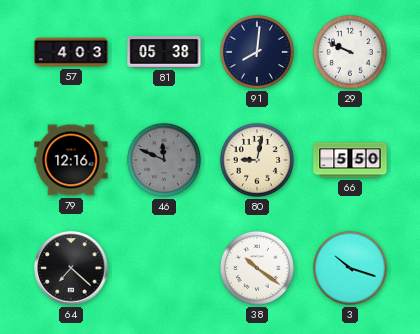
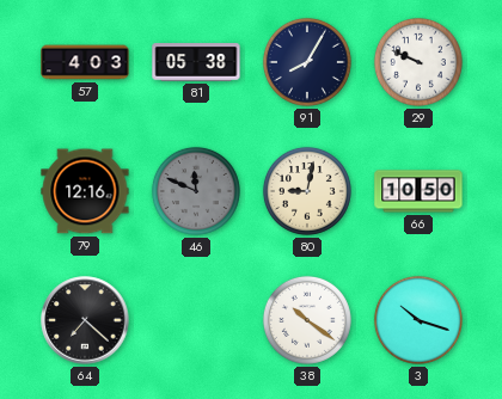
91: 8:01 -> 8:05
66: 5:50 -> 10:50
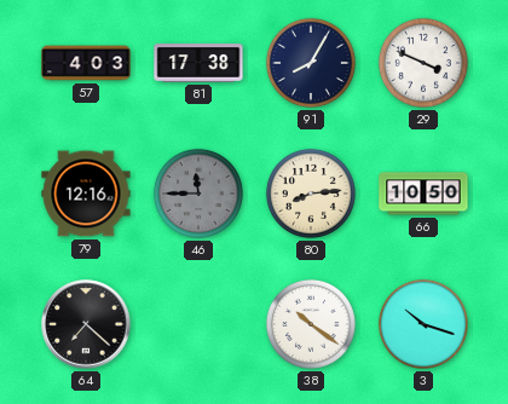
81: 05:38 -> 17:38
29: 9:49 -> 3:49
46: 11:49 -> 11:45
80: 9:02 -> 8:14
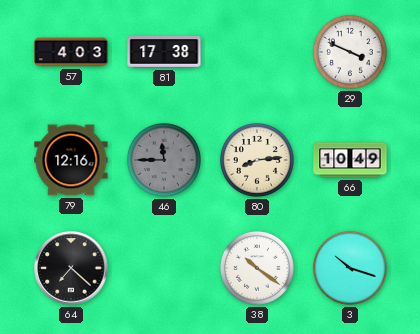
91: 8:05 -> none
66: 10:50 -> 10:49
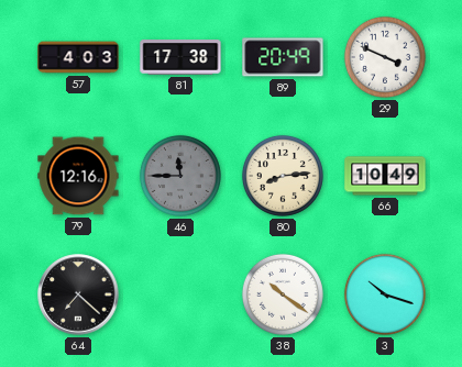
89: none -> 20:49
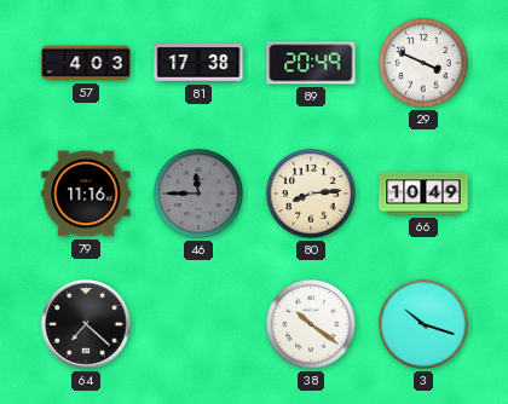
79: 12:16 -> 11:16
